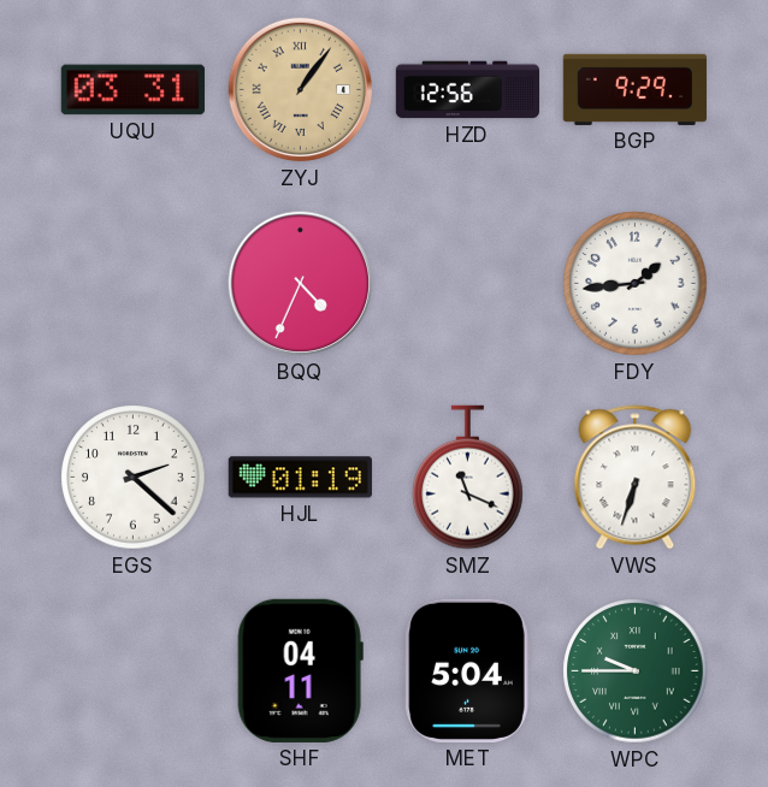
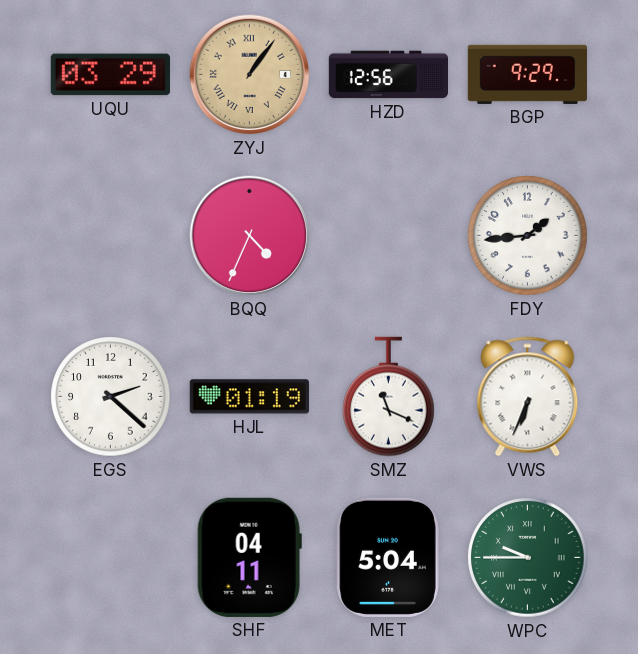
UQU: 03:31 -> 03:29
VWS: 6:33 -> 6:34
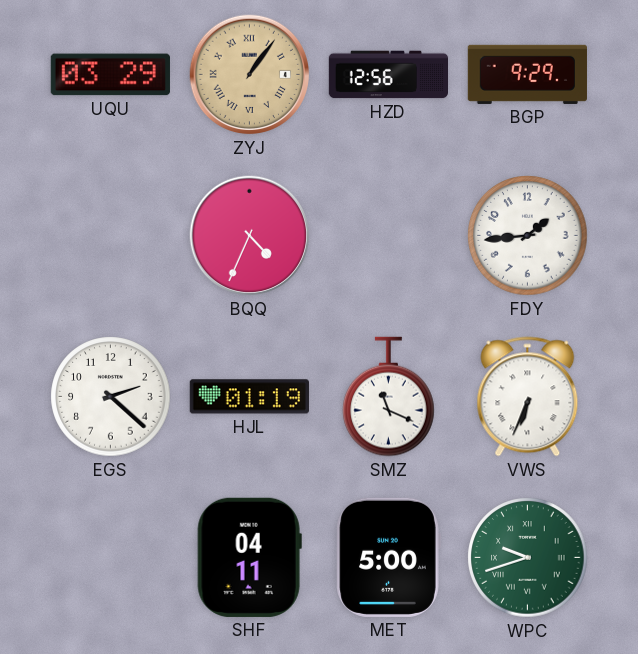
MET: 5:04 -> 5:00
WPC: 9:45 -> 9:42
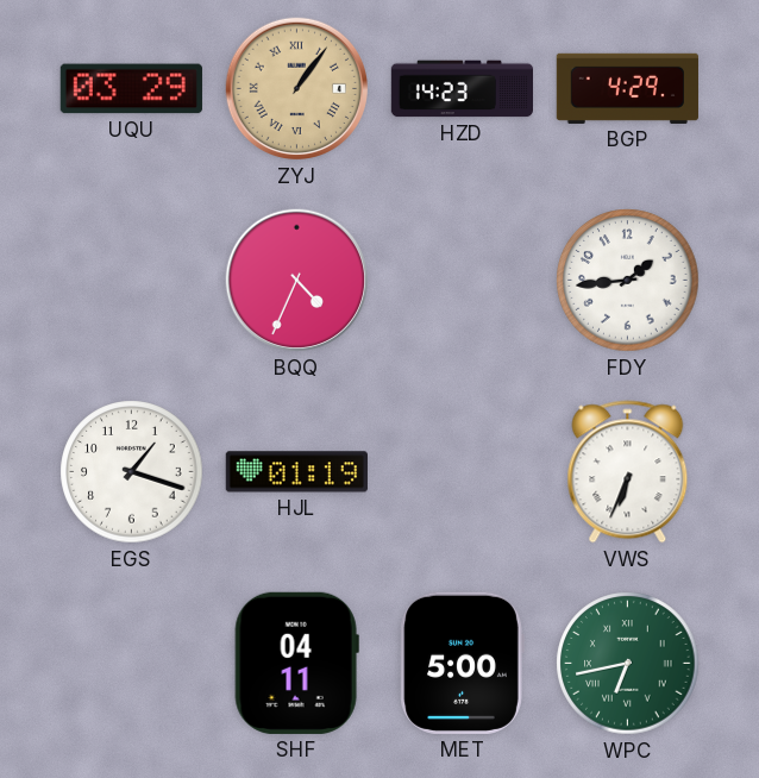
HZD: 12:56 -> 14:23
BGP: 9:29 -> 4:29
EGS: 2:22 -> 1:18
SMZ: 11:19 -> none
WPC: 9:42 -> 6:43
